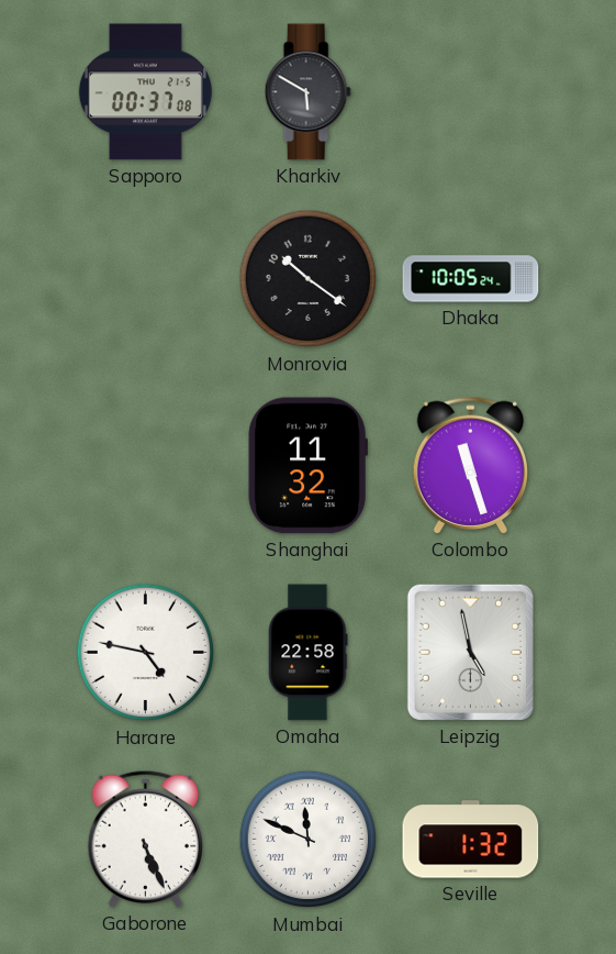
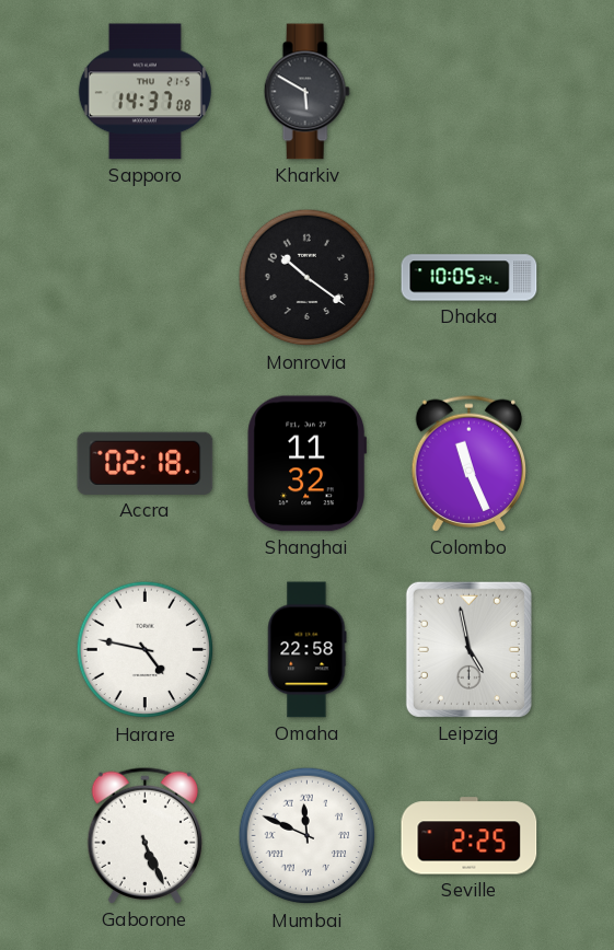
Sapporo: 00:37 -> 14:37
Accra: none -> 02:18
Colombo: 11:27 -> 11:26
Seville: 1:32 -> 2:25
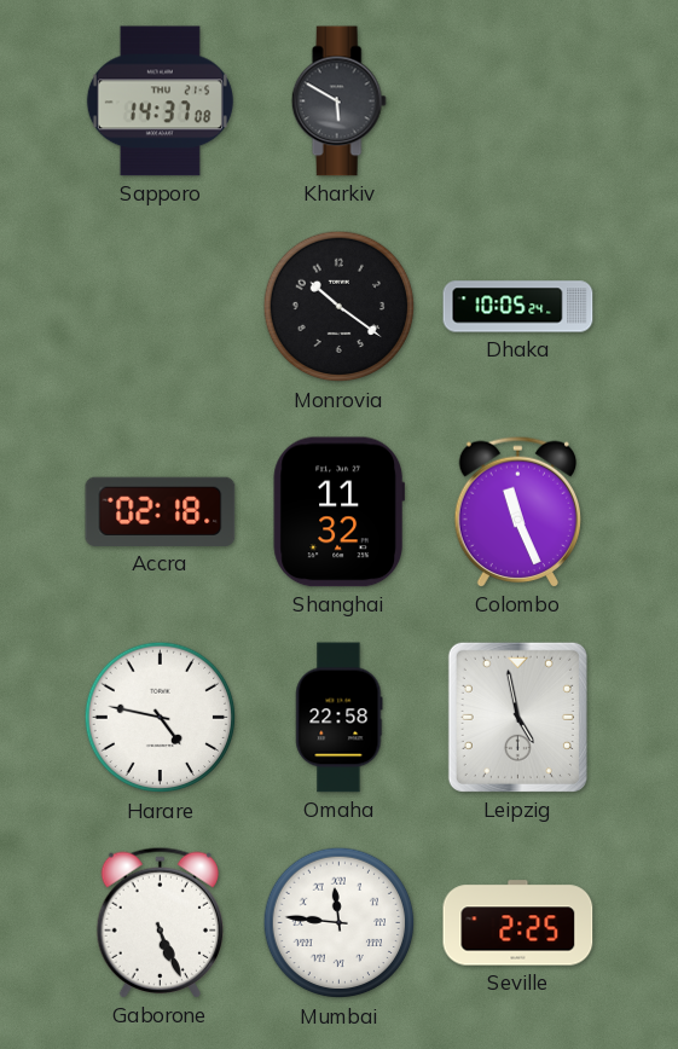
Mumbai: 11:49 -> 11:46
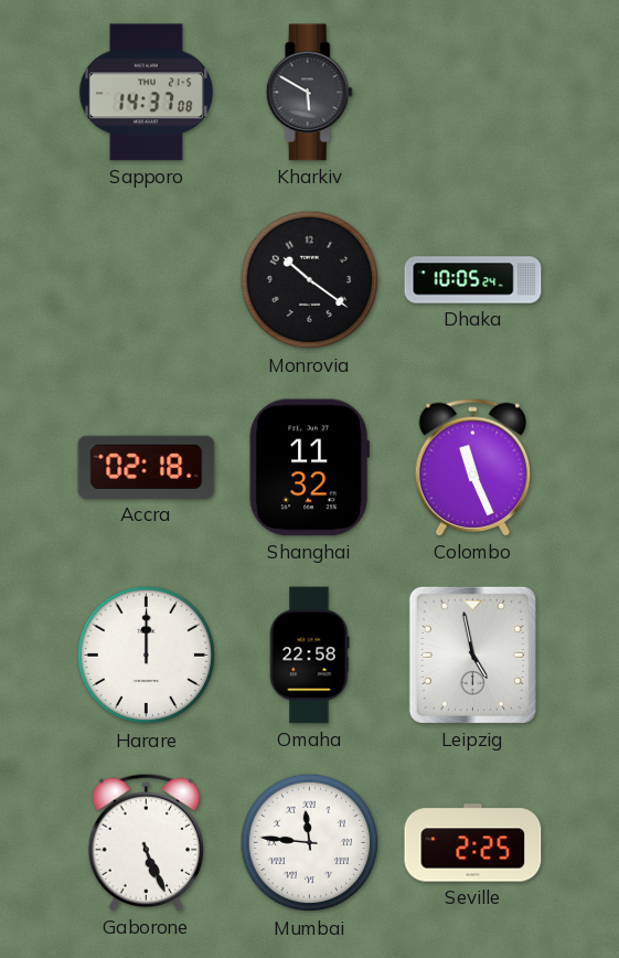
Harare: 4:47 -> 12:00
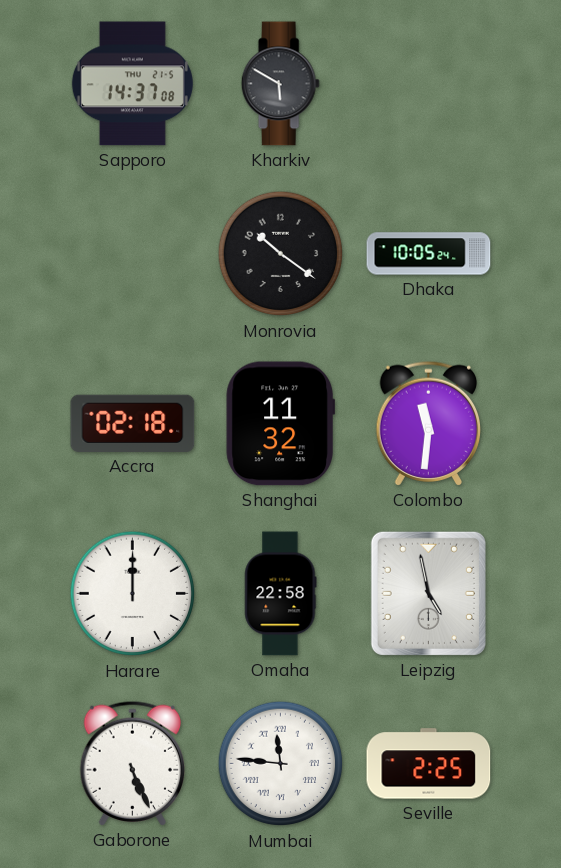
Colombo: 11:26 -> 11:31
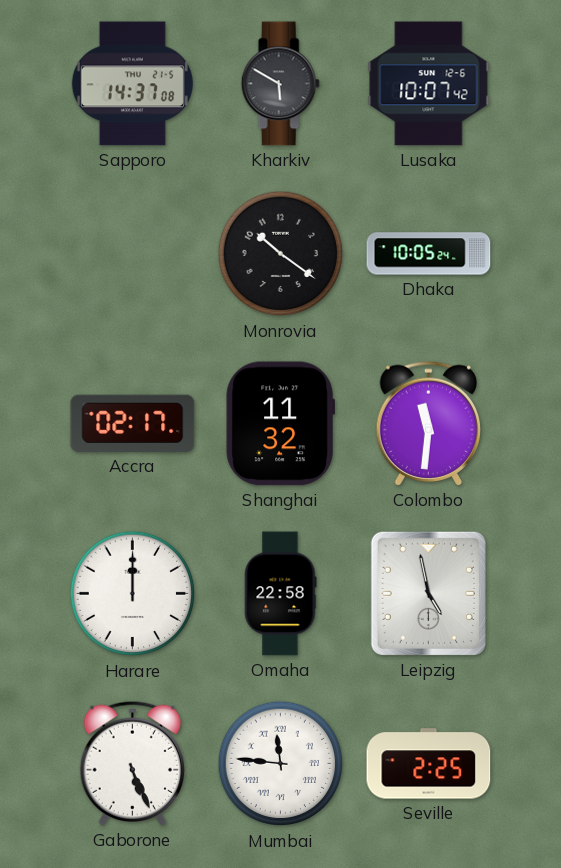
Lusaka: none -> 10:07
Accra: 02:18 -> 02:17
